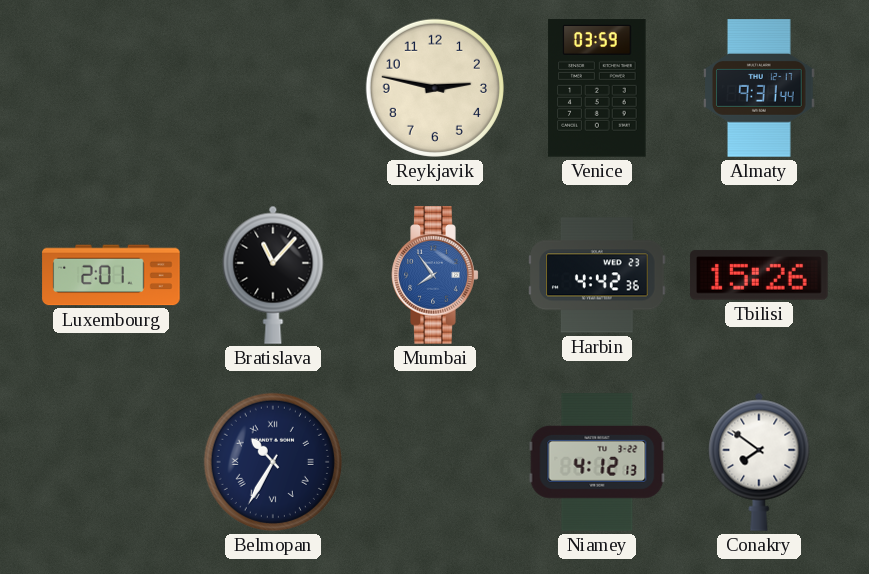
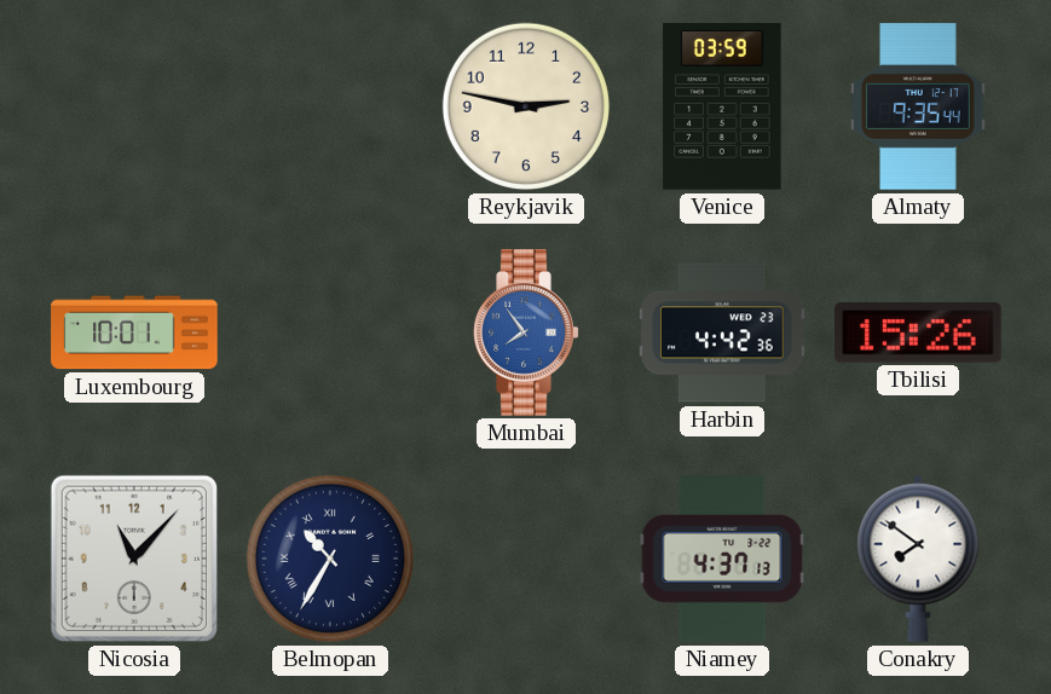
Almaty: 9:31 -> 9:35
Luxembourg: 2:01 -> 10:01
Bratislava: 11:07 -> none
Nicosia: none -> 11:07
Niamey: 4:12 -> 4:37
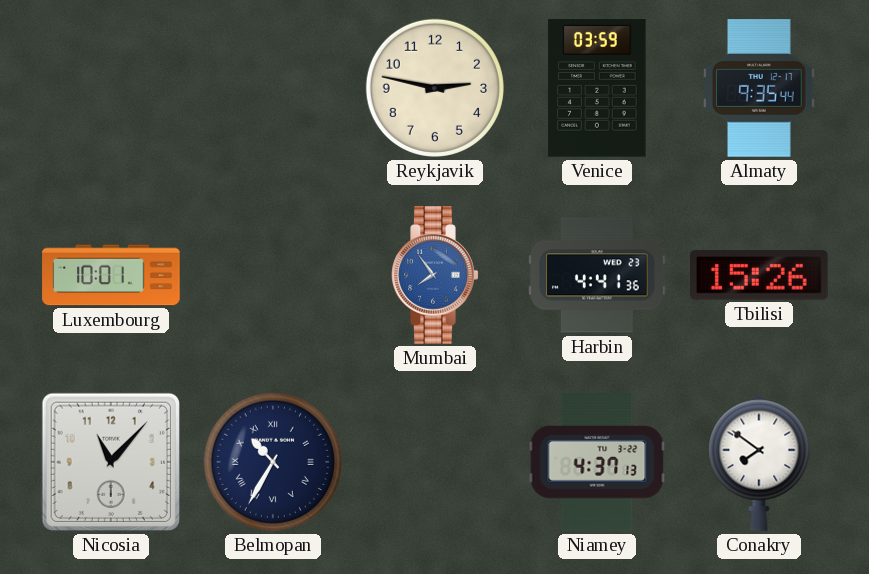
Harbin: 4:42 -> 4:41
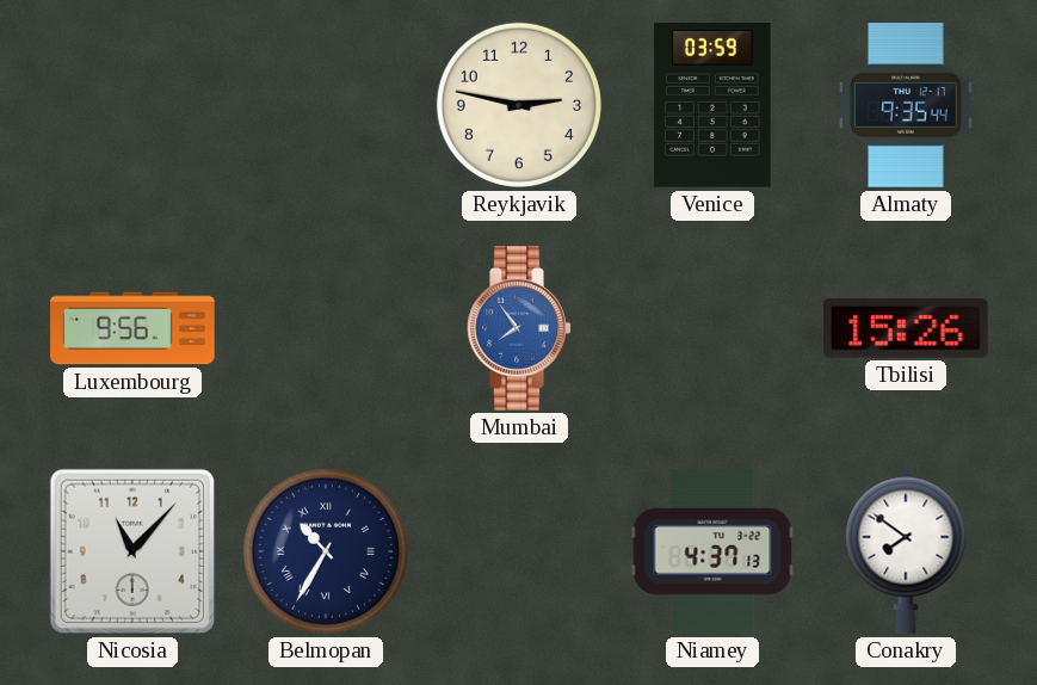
Luxembourg: 10:01 -> 9:56
Harbin: 4:41 -> none
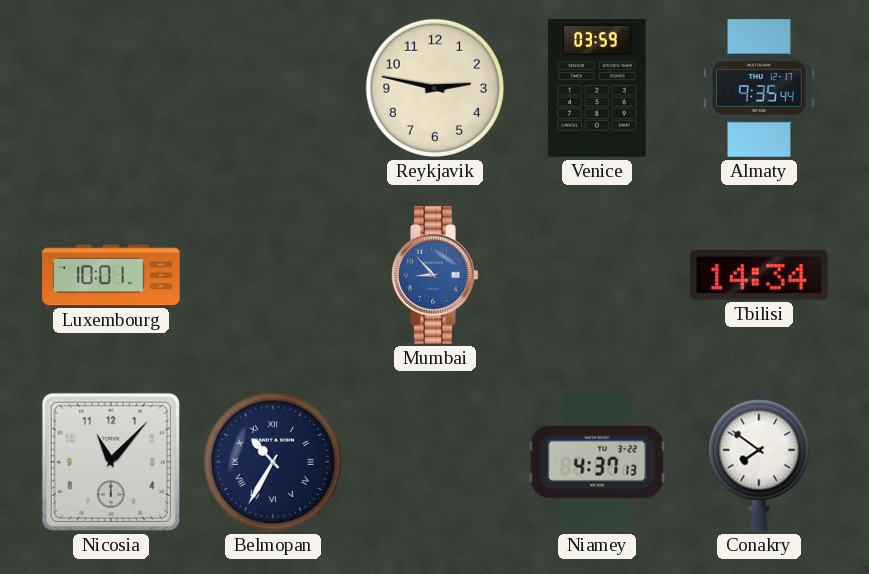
Luxembourg: 9:56 -> 10:01
Mumbai: 7:54 -> 8:53
Tbilisi: 15:26 -> 14:34
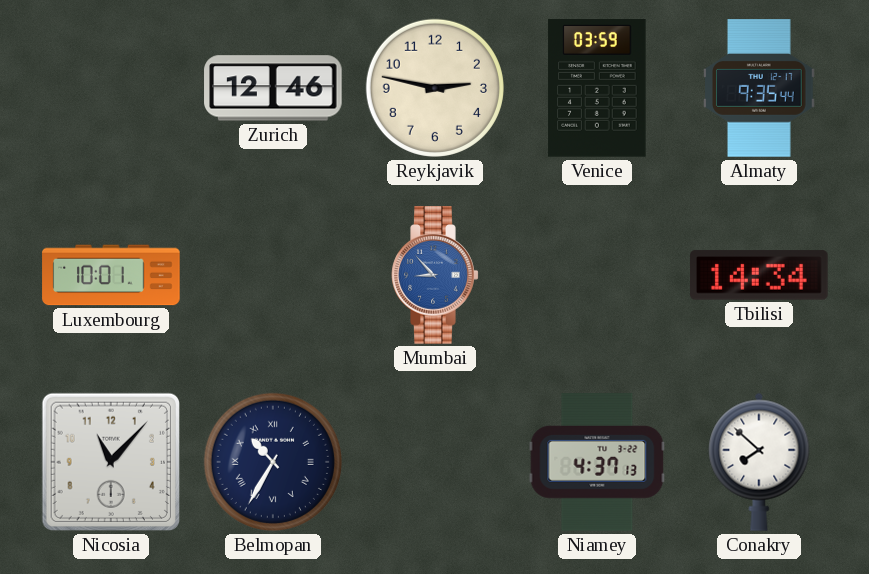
Zurich: none -> 12:46
Conakry: 7:51 -> 7:52
